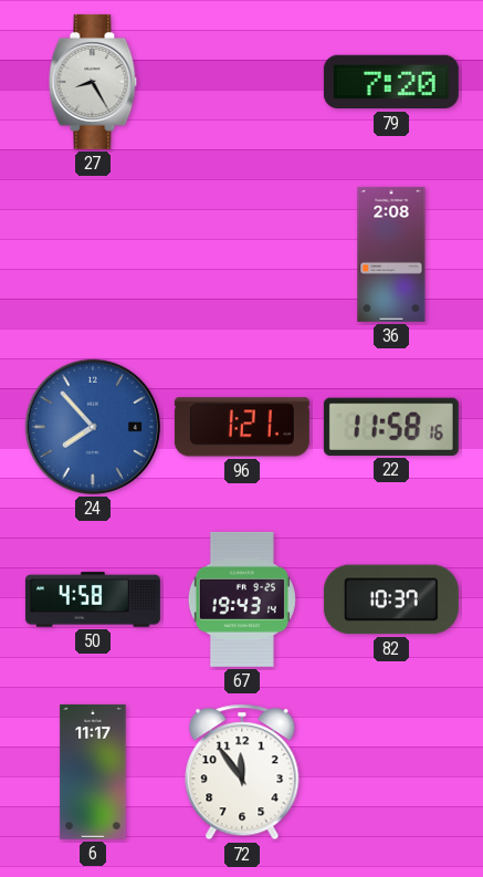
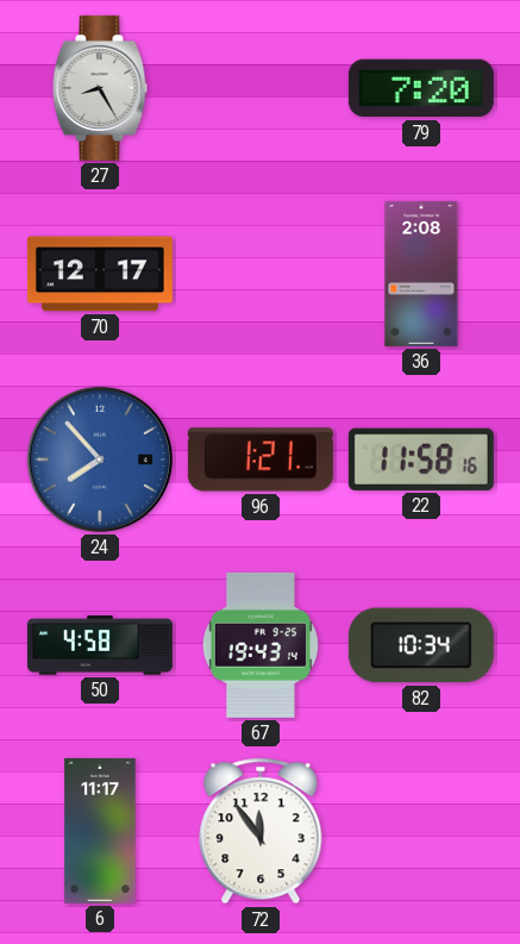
70: none -> 12:17
82: 10:37 -> 10:34
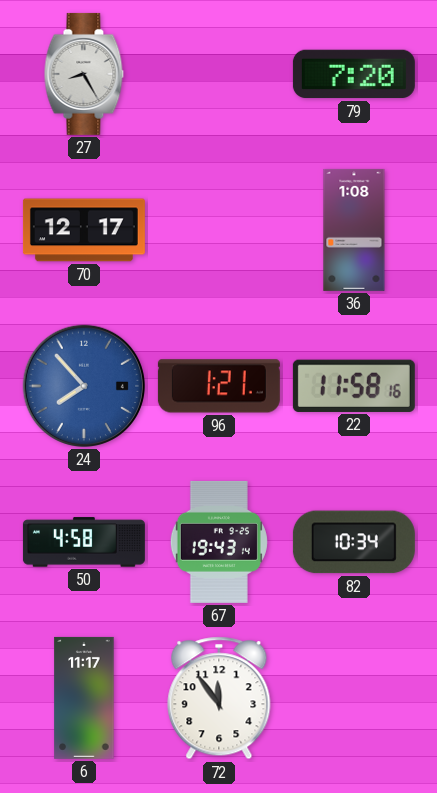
36: 2:08 -> 1:08
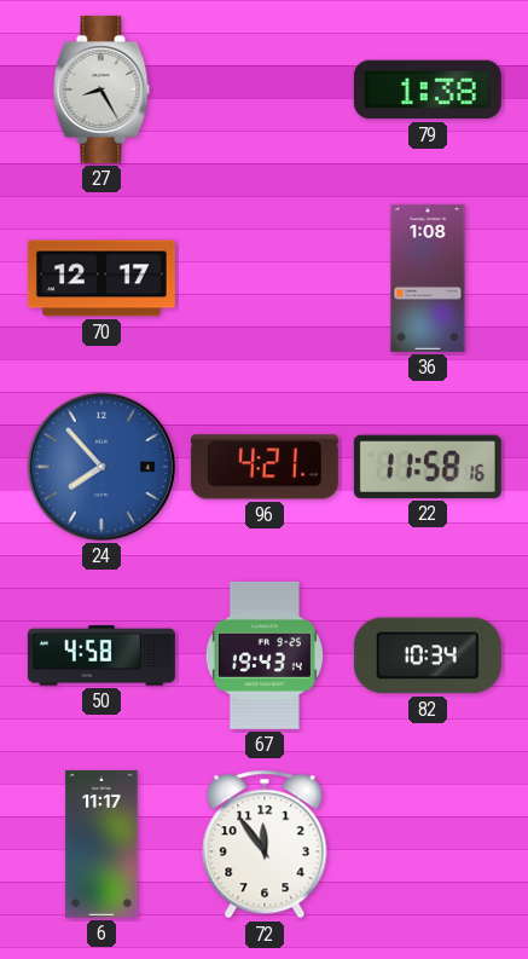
79: 7:20 -> 1:38
96: 1:21 -> 4:21
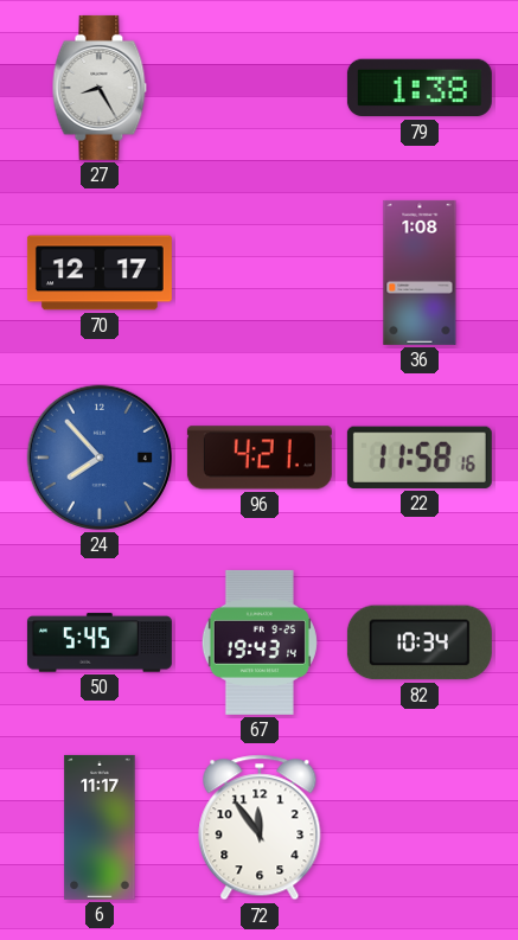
50: 4:58 -> 5:45
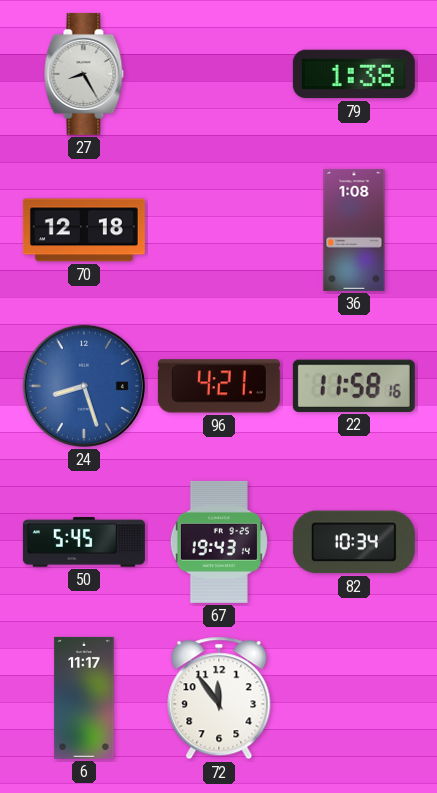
70: 12:17 -> 12:18
24: 7:53 -> 8:27
